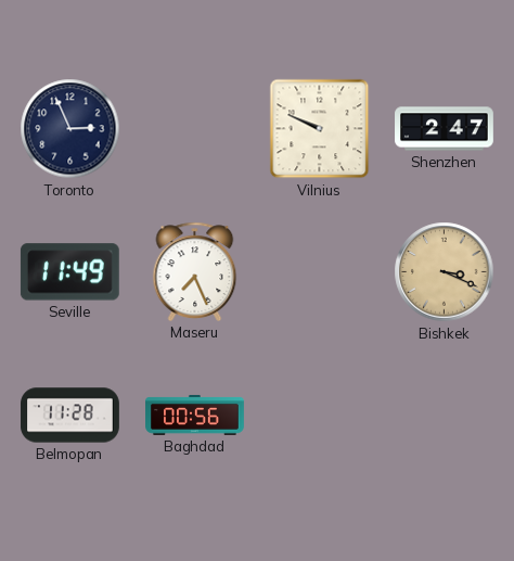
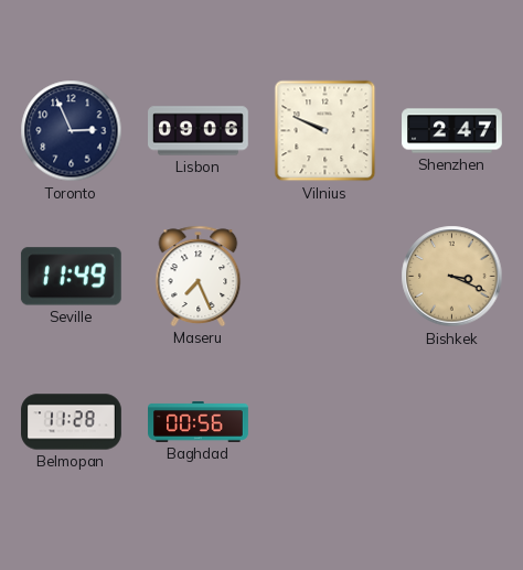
Lisbon: none -> 09:06
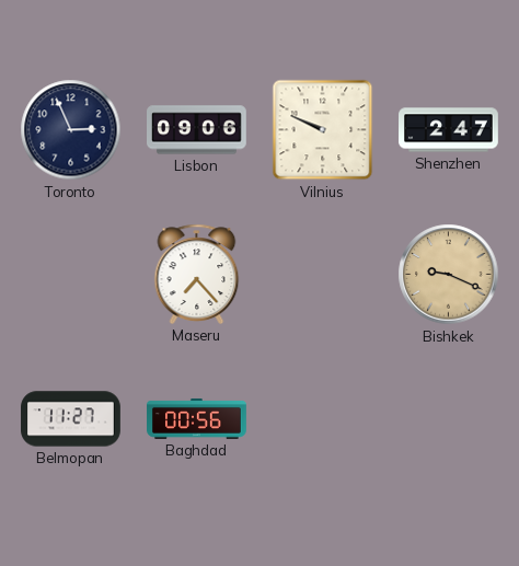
Seville: 11:49 -> none
Maseru: 7:26 -> 7:23
Bishkek: 3:19 -> 9:19
Belmopan: 11:28 -> 11:27
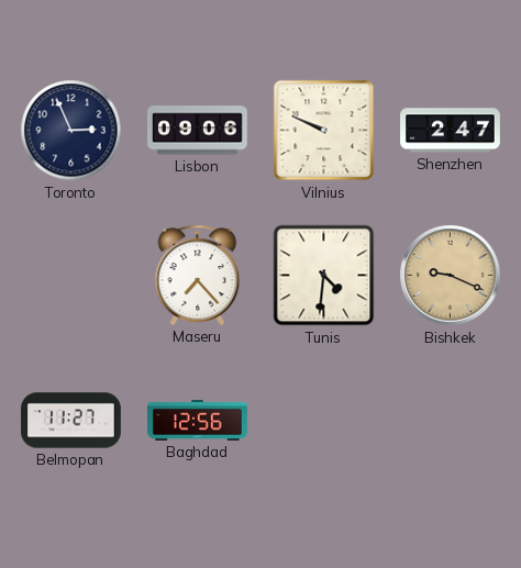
Tunis: none -> 4:31
Baghdad: 00:56 -> 12:56
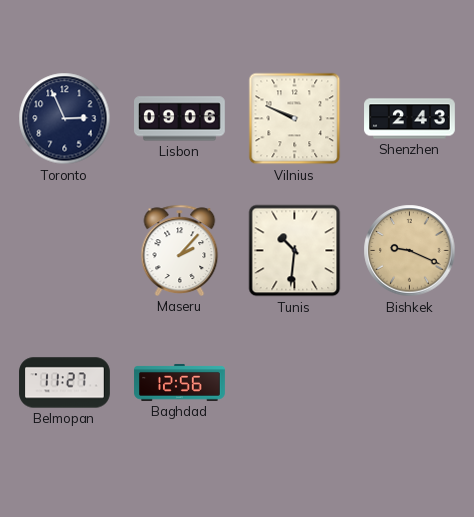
Shenzhen: 2:47 -> 2:43
Maseru: 7:23 -> 2:07
Tunis: 4:31 -> 10:31
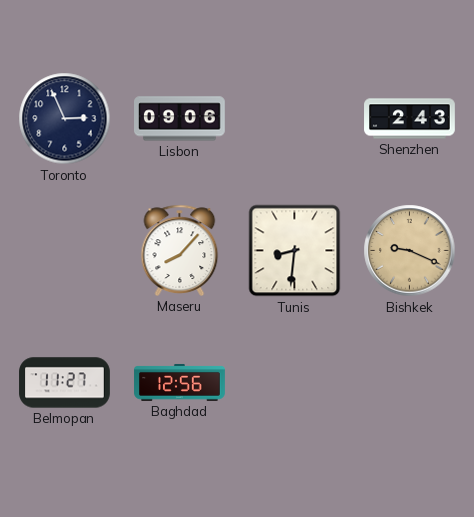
Vilnius: 9:49 -> none
Maseru: 2:07 -> 8:07
Tunis: 10:31 -> 8:31
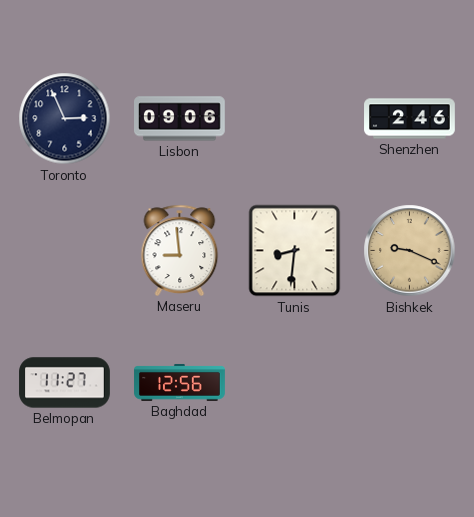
Shenzhen: 2:43 -> 2:46
Maseru: 8:07 -> 8:59
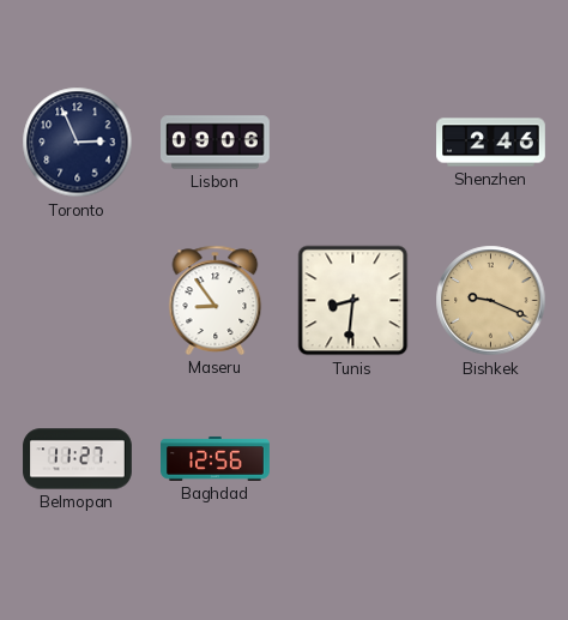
Maseru: 8:59 -> 8:54
